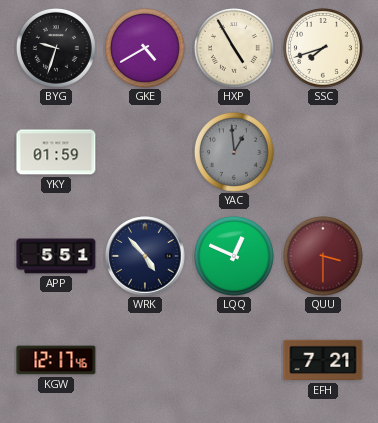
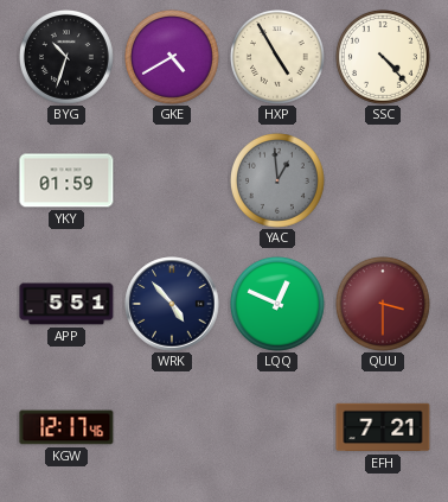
BYG: 9:33 -> 10:33
SSC: 7:42 -> 4:23
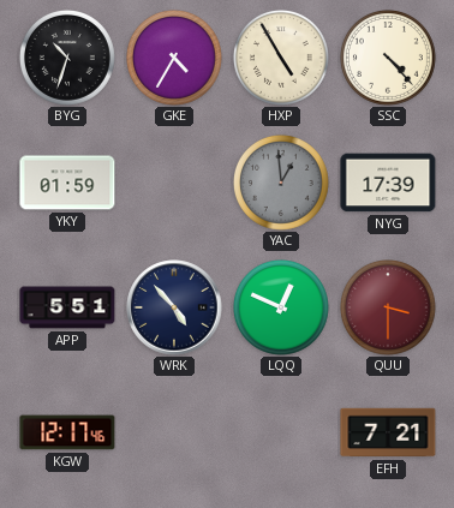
GKE: 4:40 -> 4:35
NYG: none -> 17:39
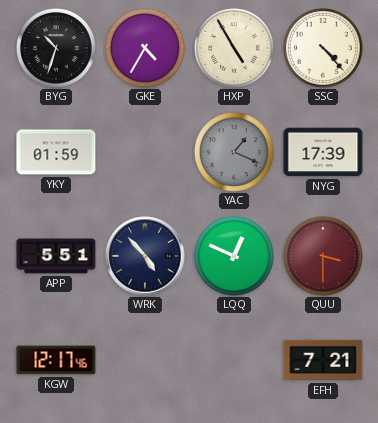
YAC: 12:59 -> 1:19
